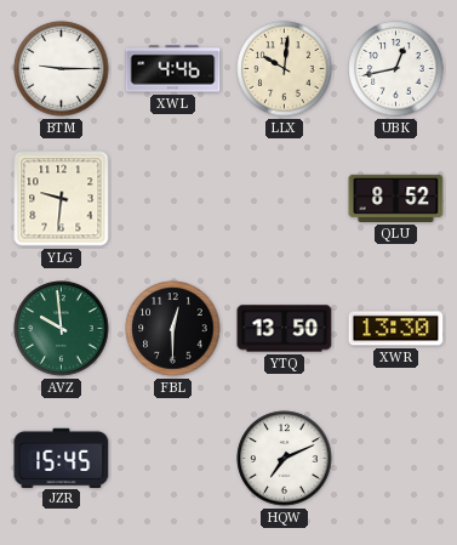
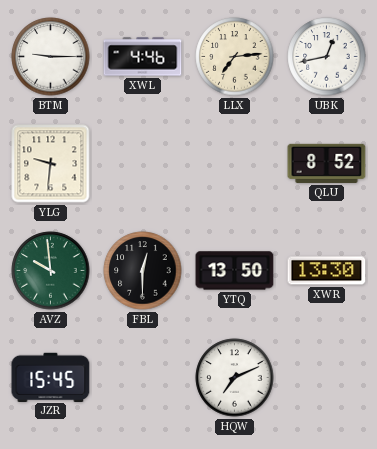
LLX: 10:01 -> 7:14
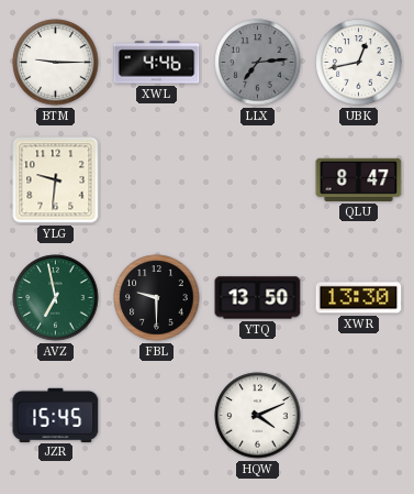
LLX dial: cream -> grey
QLU: 8:52 -> 8:47
AVZ: 9:59 -> 6:58
FBL: 12:30 -> 9:30
HQW: 7:11 -> 4:11
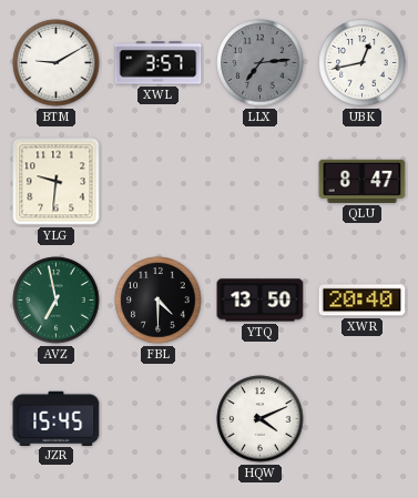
BTM: 9:15 -> 9:10
XWL: 4:46 -> 3:57
FBL: 9:30 -> 4:30
XWR: 13:30 -> 20:40
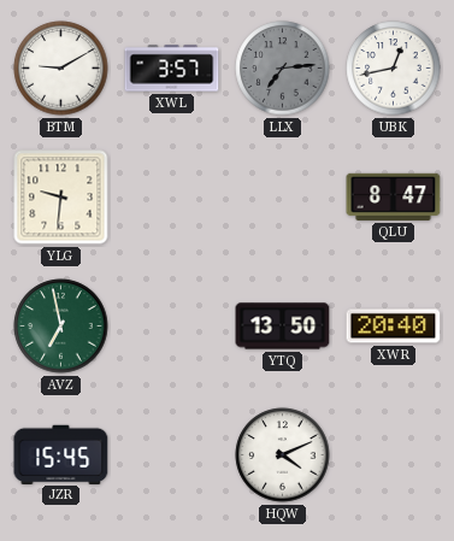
FBL: 4:30 -> none
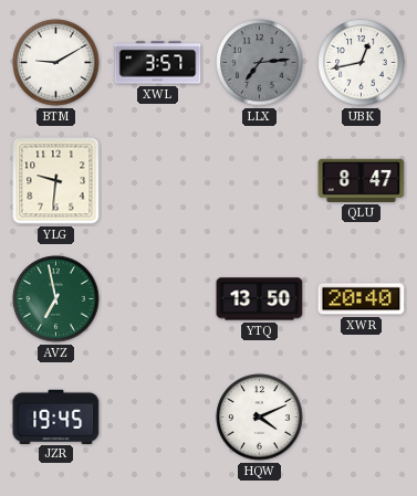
JZR: 15:45 -> 19:45
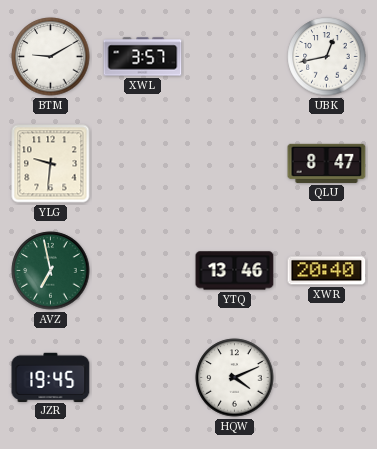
LLX: 7:14 -> none
YTQ: 13:50 -> 13:46
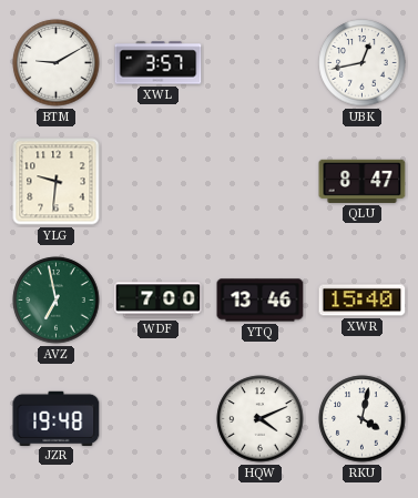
WDF: none -> 7:00
XWR: 20:40 -> 15:40
JZR: 19:45 -> 19:48
RKU: none -> 4:02
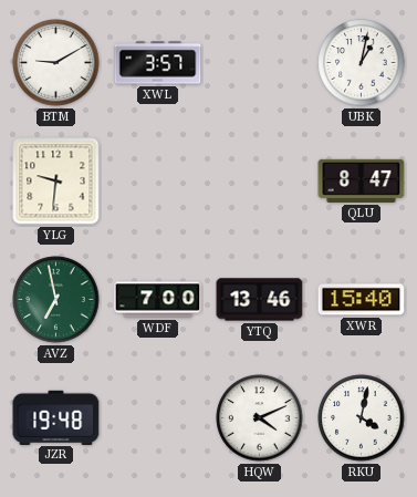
UBK: 12:43 -> 1:02
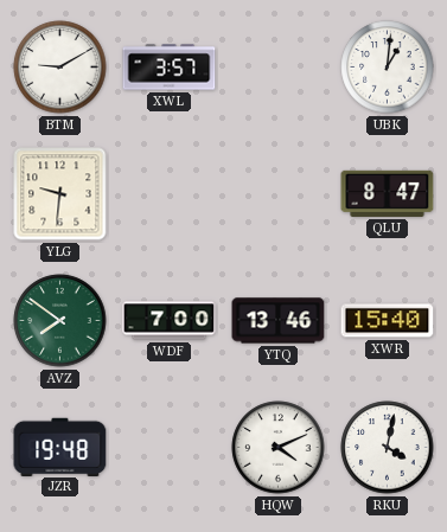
UBK: 1:02 -> 1:01
AVZ: 6:58 -> 7:51
